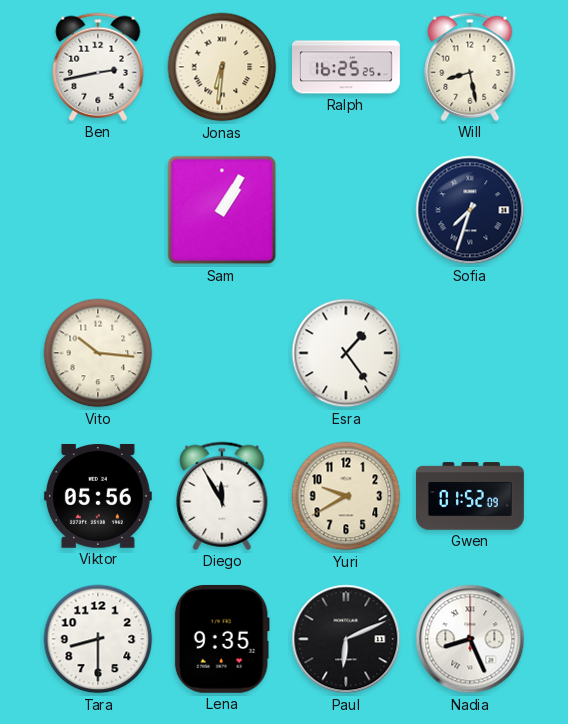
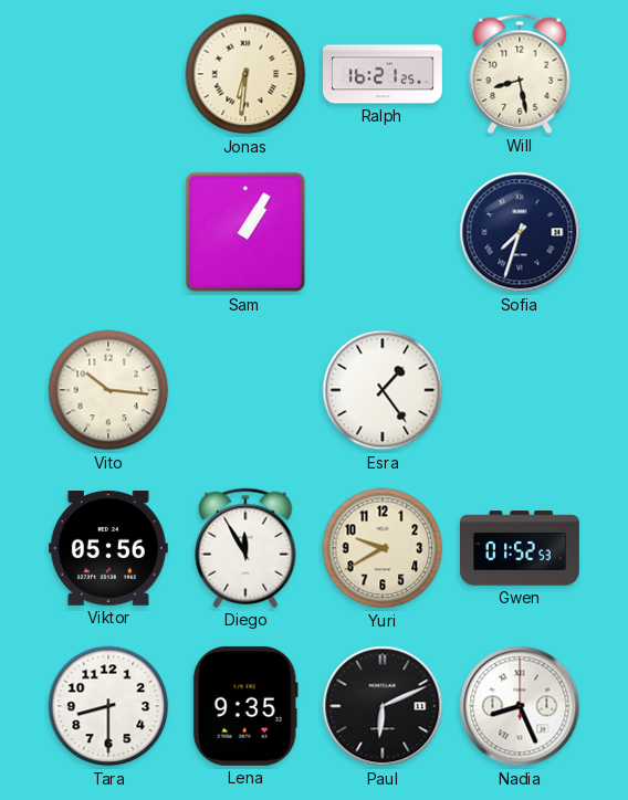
Ben: 2:43 -> none
Ralph: 16:25 -> 16:21
Gwen: 01:52:09 -> 01:52:53
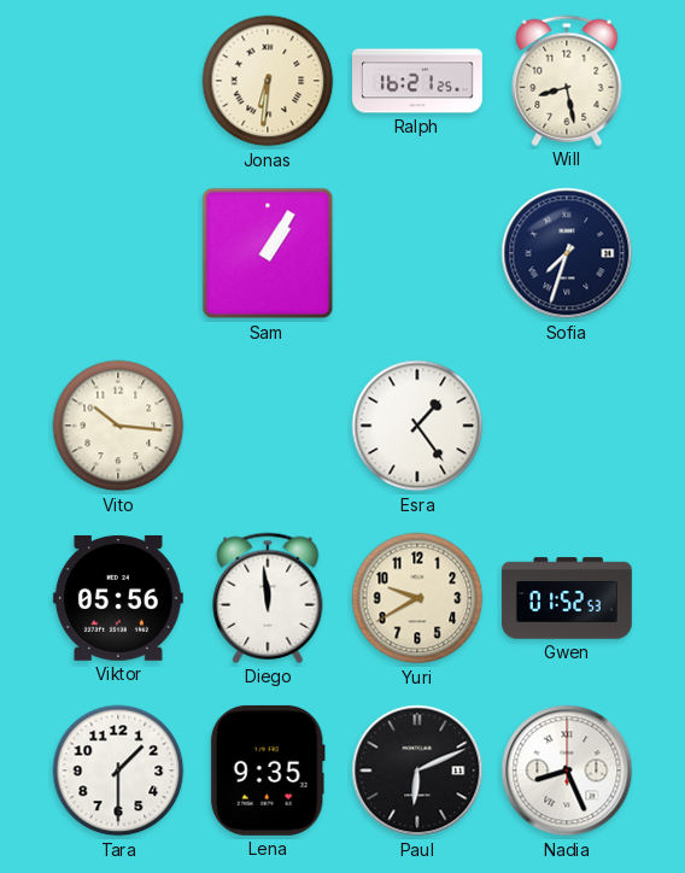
Diego: 11:55 -> 11:59
Tara: 8:30 -> 1:30
